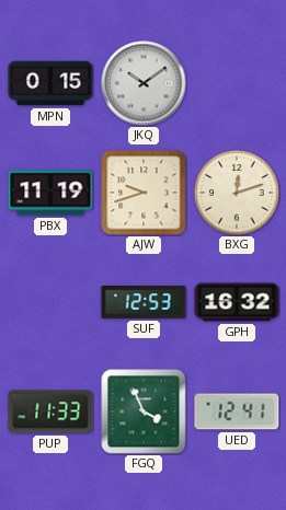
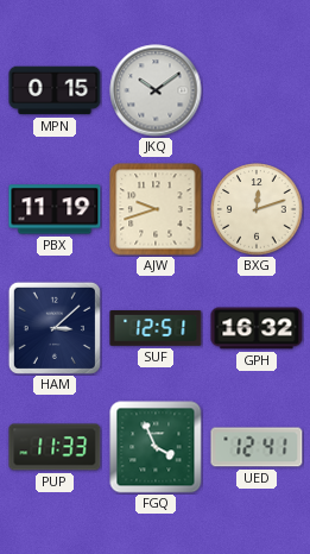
HAM: none -> 3:08
SUF: 12:53 -> 12:51
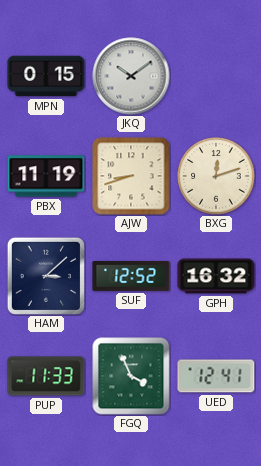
AJW: 9:42 -> 8:42
SUF: 12:51 -> 12:52
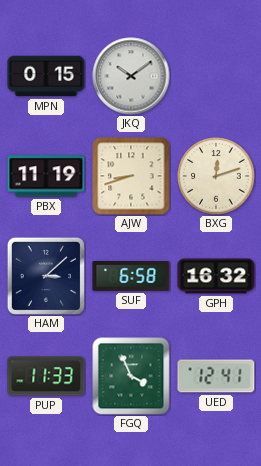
SUF: 12:52 -> 6:58
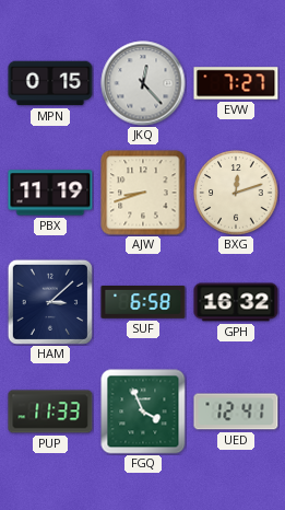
JKQ: 10:09 -> 12:23
EVW: none -> 7:27
